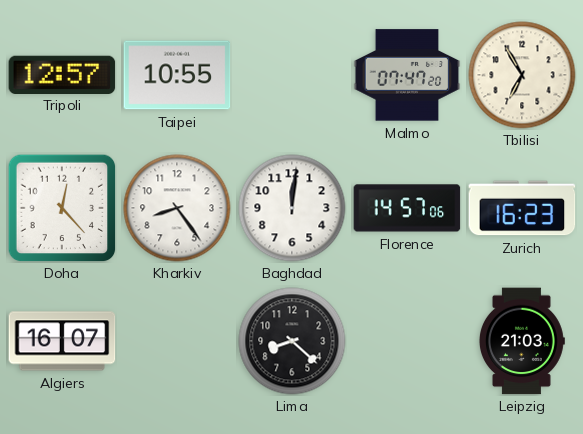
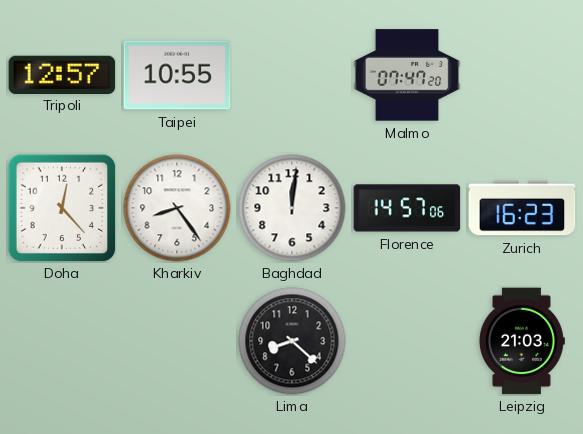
Tbilisi: 6:55 -> none
Algiers: 16:07 -> none
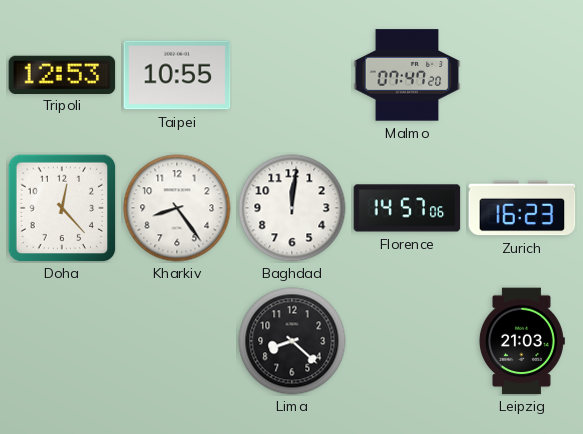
Tripoli: 12:57 -> 12:53
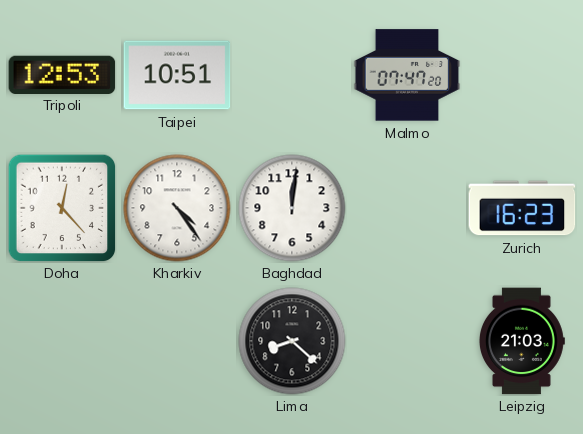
Taipei: 10:55 -> 10:51
Kharkiv: 8:24 -> 4:24
Florence: 14:57 -> none
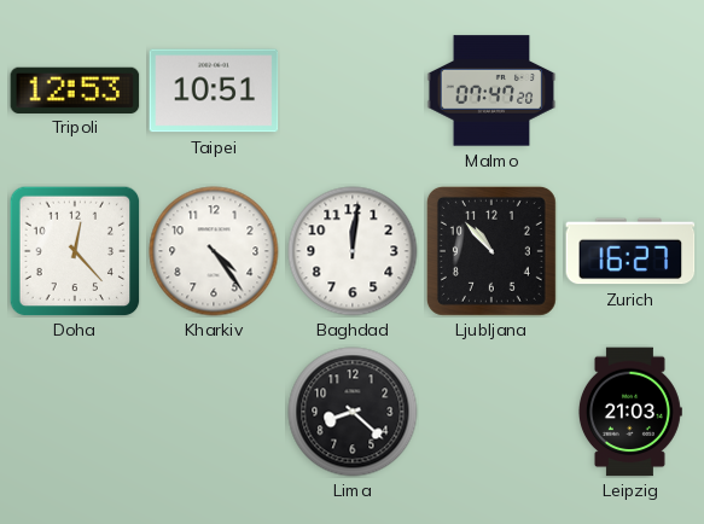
Ljubljana: none -> 10:53
Zurich: 16:23 -> 16:27
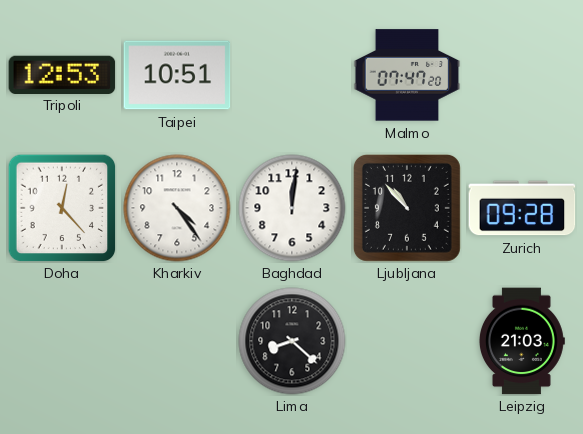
Zurich: 16:27 -> 09:28
